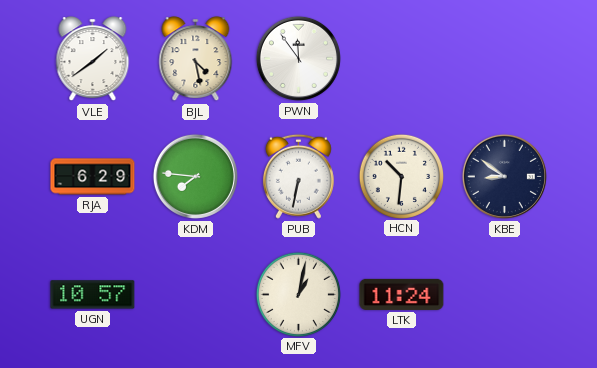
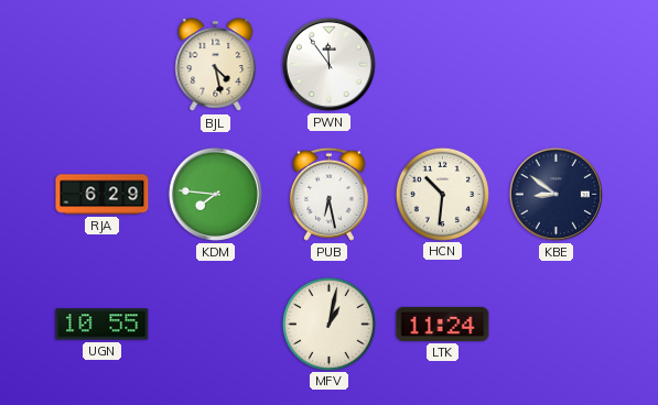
VLE: 1:39 -> none
PUB: 6:32 -> 6:28
UGN: 10:57 -> 10:55
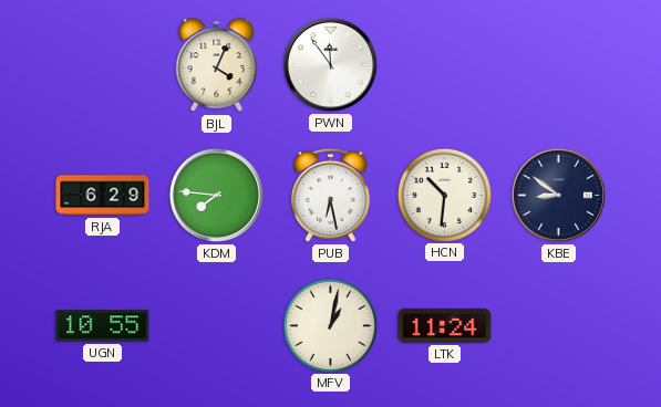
BJL: 4:28 -> 4:04
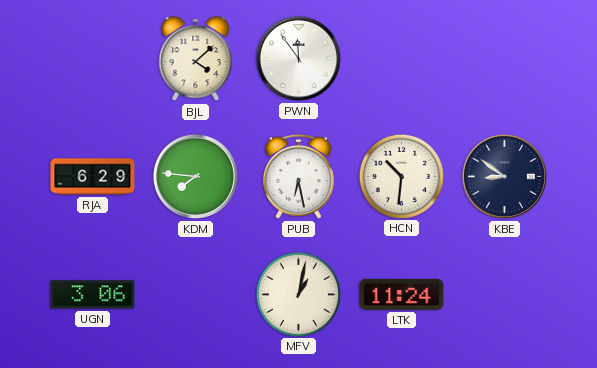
BJL: 4:04 -> 4:08
UGN: 10:55 -> 3:06
